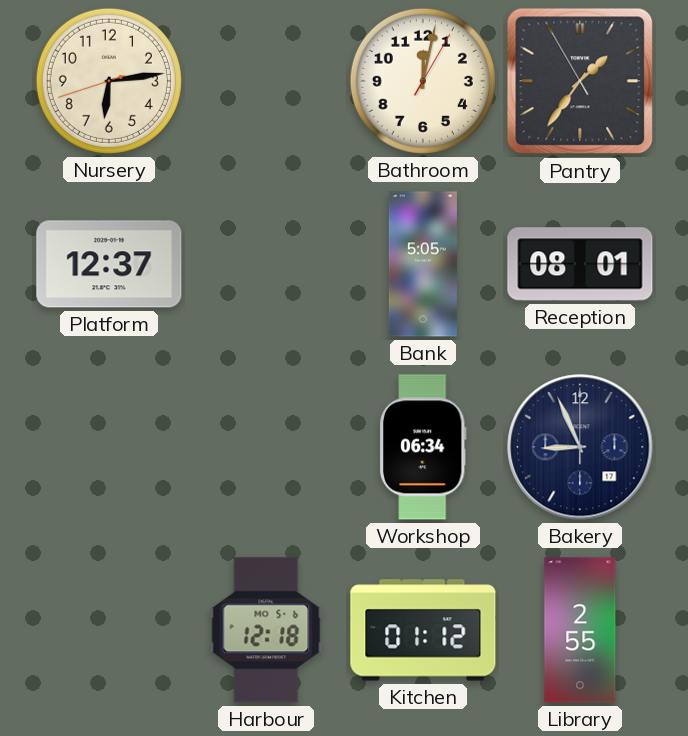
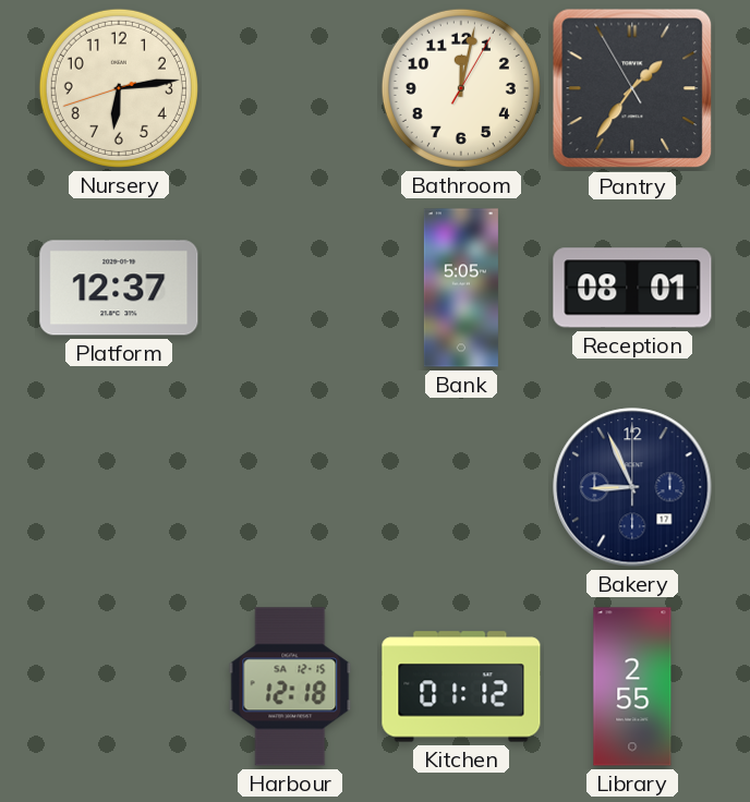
Workshop: 06:34 -> none
Harbour date: MO 5-6 -> SA 12-15
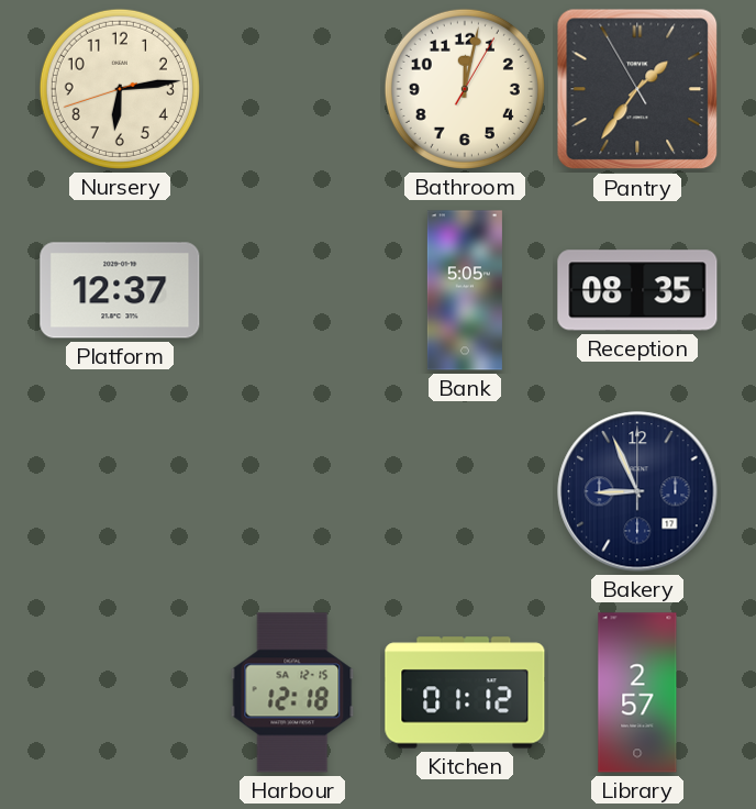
Reception: 08:01 -> 08:35
Library: 2:55 -> 2:57
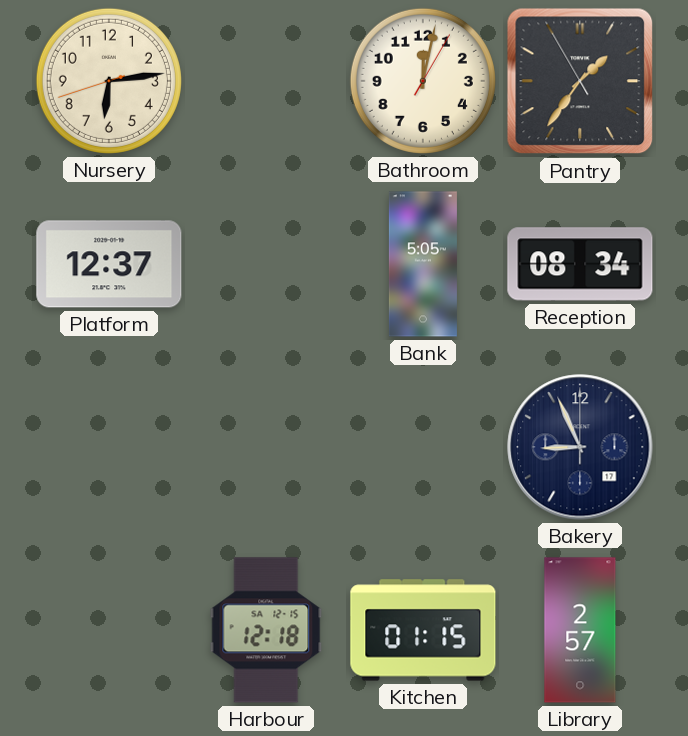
Reception: 08:35 -> 08:34
Kitchen: 01:12 -> 01:15
